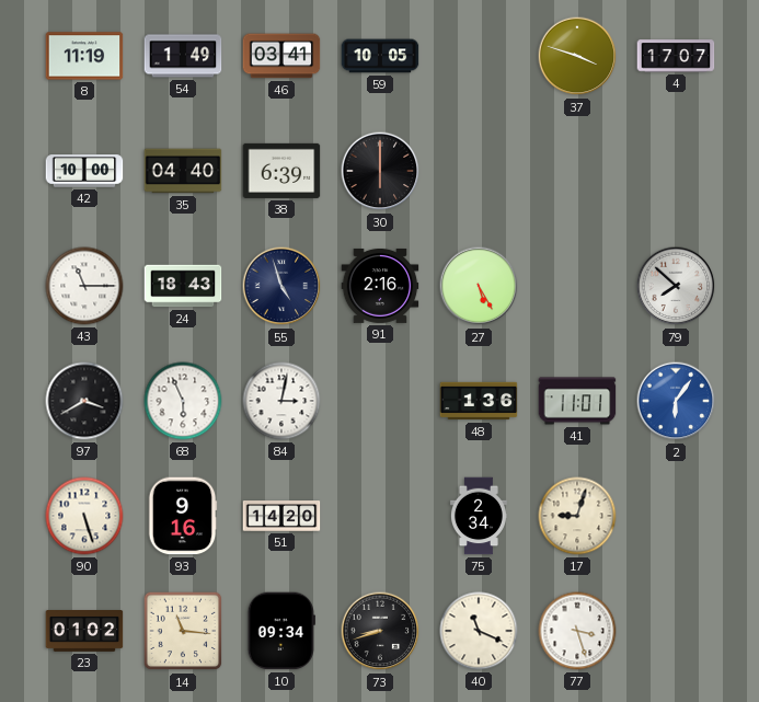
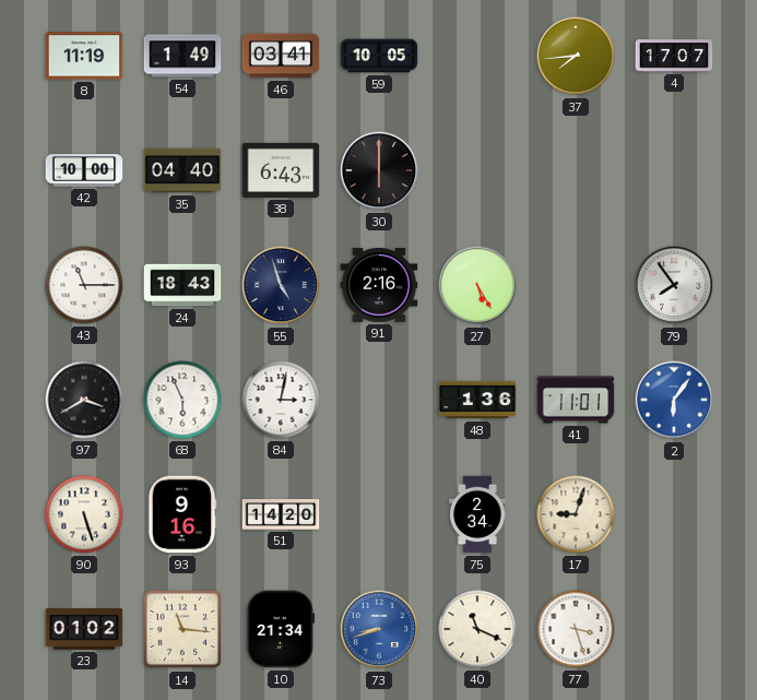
37: 3:48 -> 7:44
38: 6:39 -> 6:43
79: 7:52 -> 7:54
10: 09:34 -> 21:34
73 dial: black -> blue
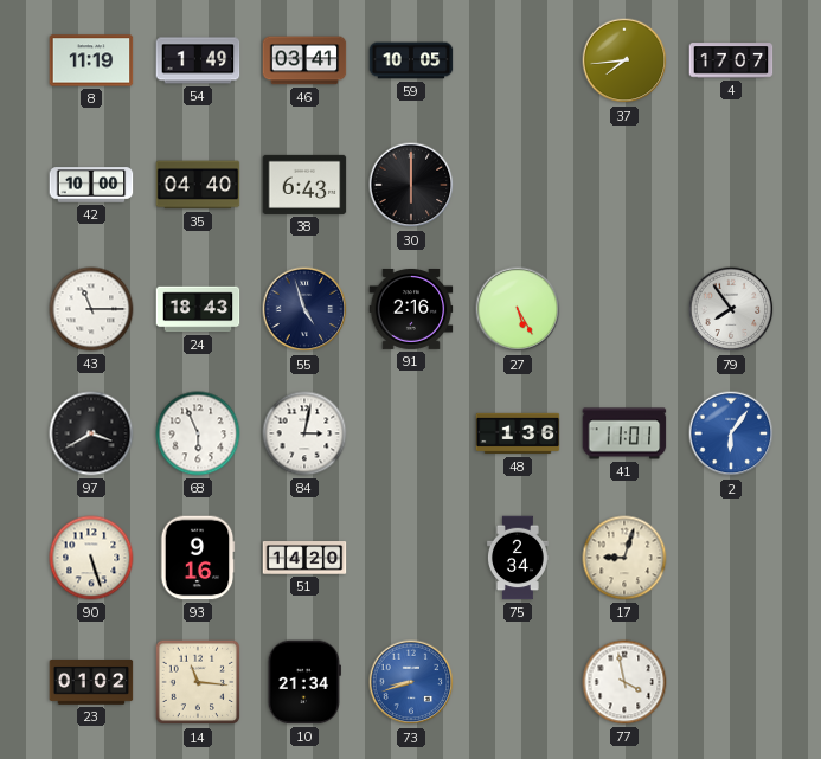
40: 11:19 -> none
77: 3:27 -> 3:58
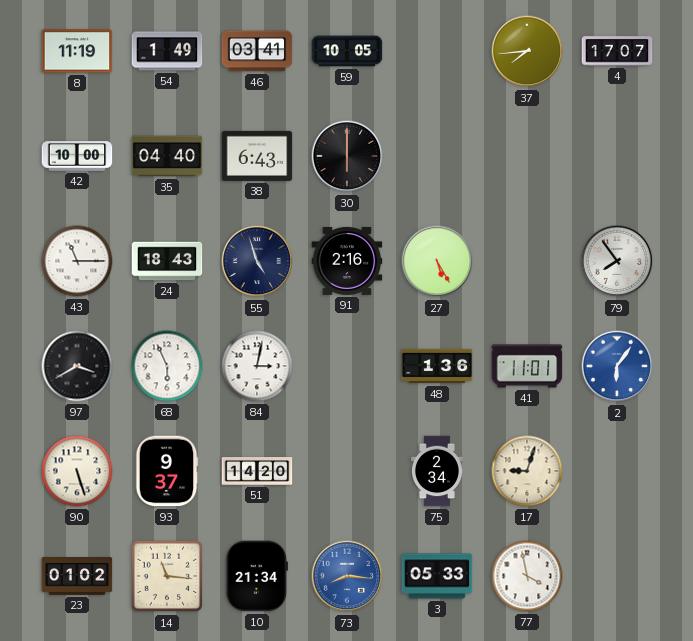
93: 9:16 -> 9:37
73: 8:42 -> 8:16
3: none -> 05:33
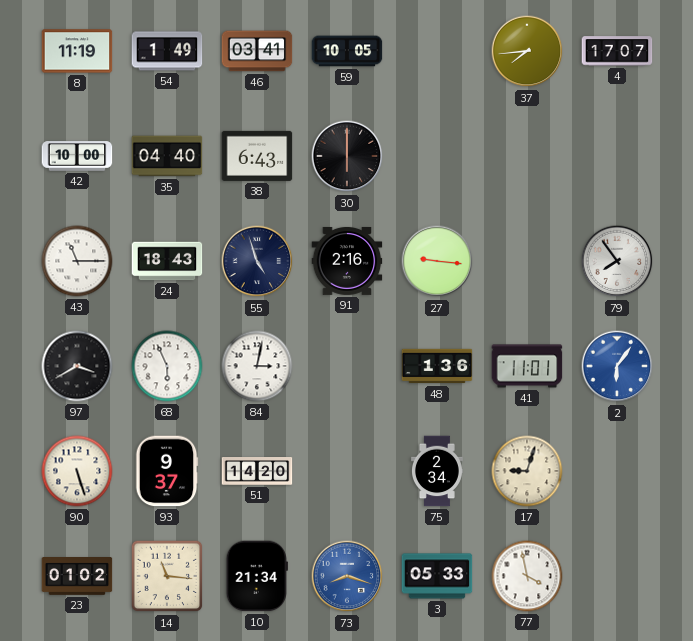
27: 5:25 -> 9:16
73: 8:16 -> 8:18
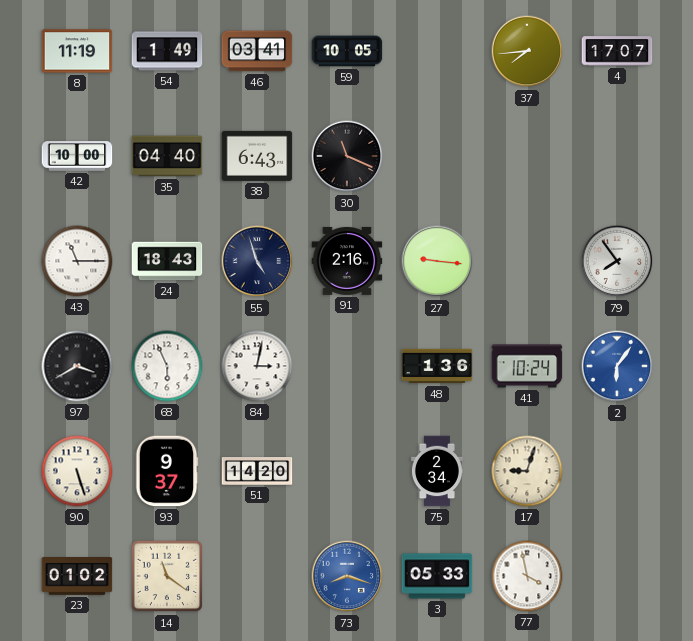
30: 6:00 -> 11:19
41: 11:01 -> 10:24
14: 11:16 -> 11:21
10: 21:34 -> none
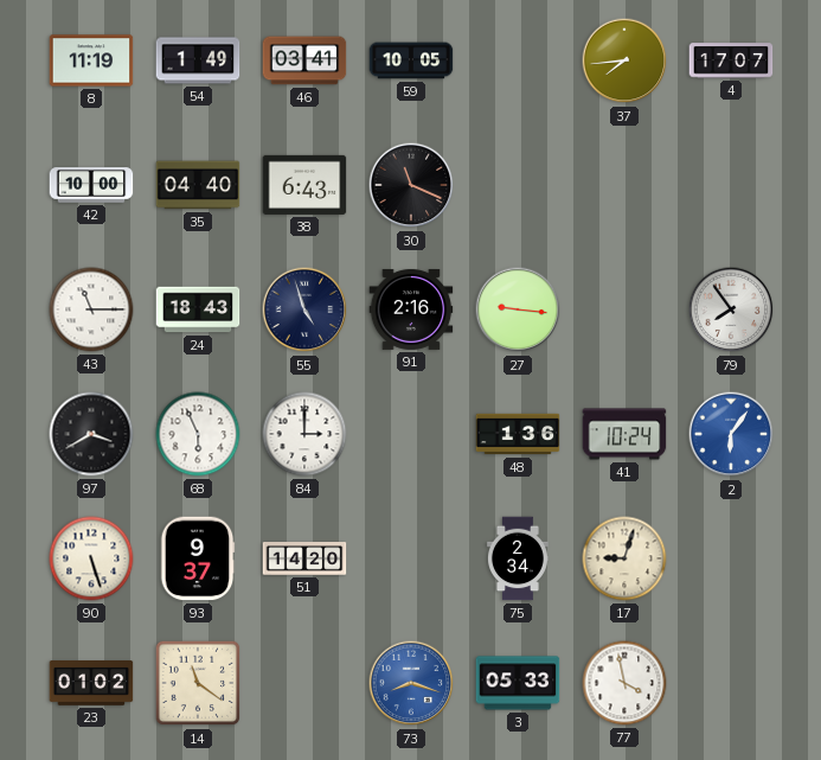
84: 3:02 -> 3:00
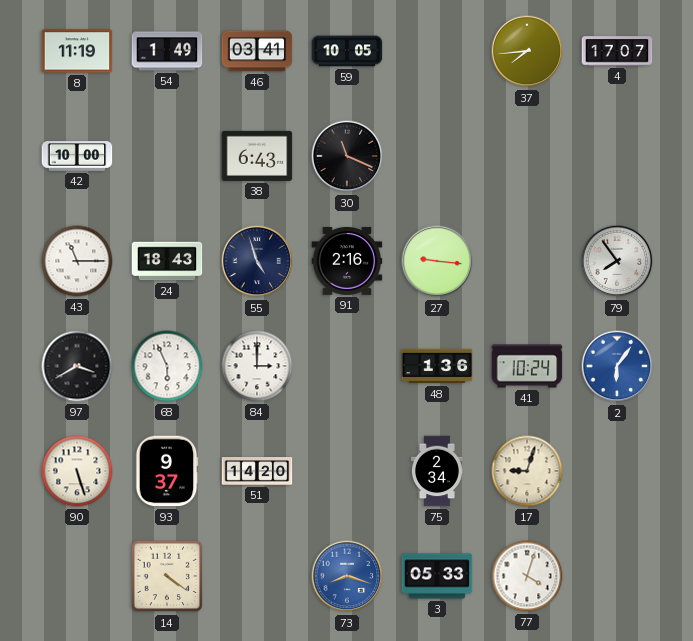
35: 04:40 -> none
23: 01:02 -> none
14: 11:21 -> 4:21
77: 3:58 -> 4:03
